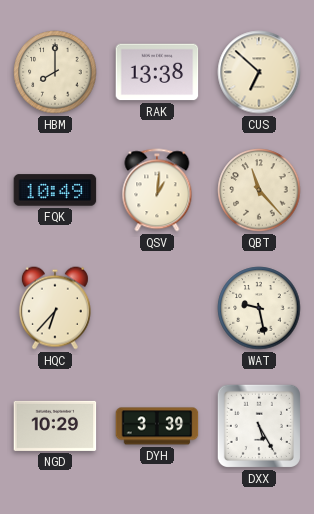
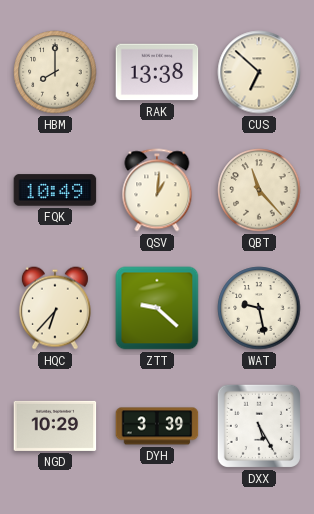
ZTT: none -> 9:22
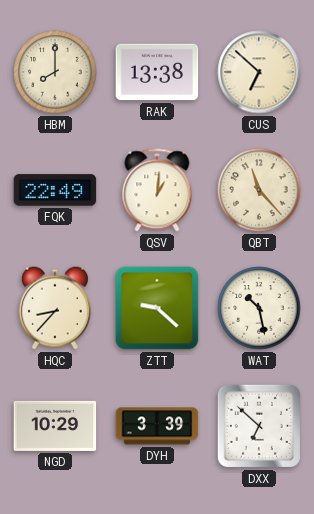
FQK: 10:49 -> 22:49
HQC: 6:37 -> 8:37
WAT: 9:28 -> 10:28
DXX: 5:25 -> 6:52
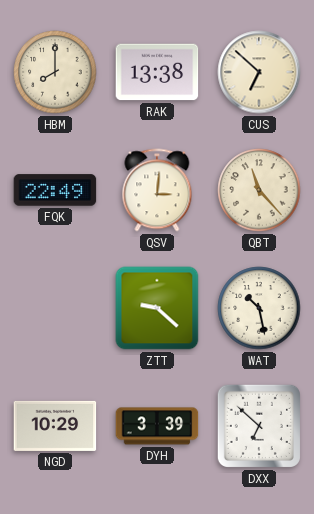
QSV: 1:01 -> 3:01
HQC: 8:37 -> none
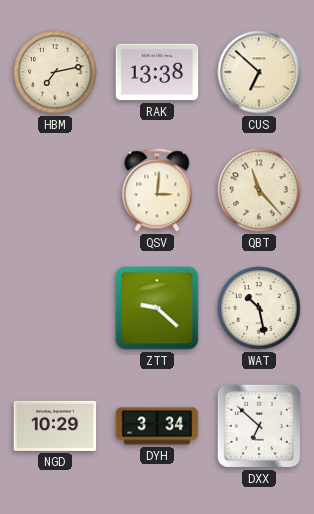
HBM: 8:00 -> 7:13
FQK: 22:49 -> none
DYH: 3:39 -> 3:34
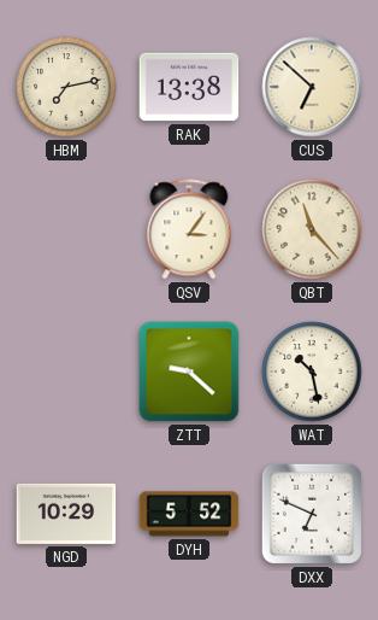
QSV: 3:01 -> 3:06
DYH: 3:34 -> 5:52
DXX: 6:52 -> 6:49
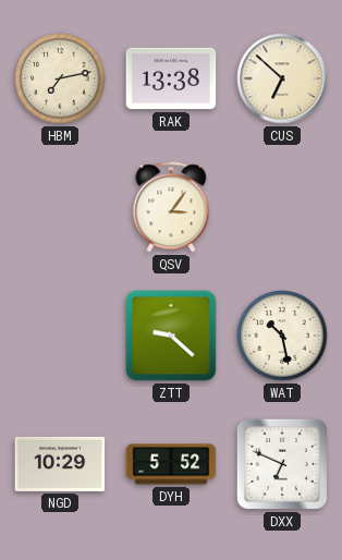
QBT: 11:23 -> none
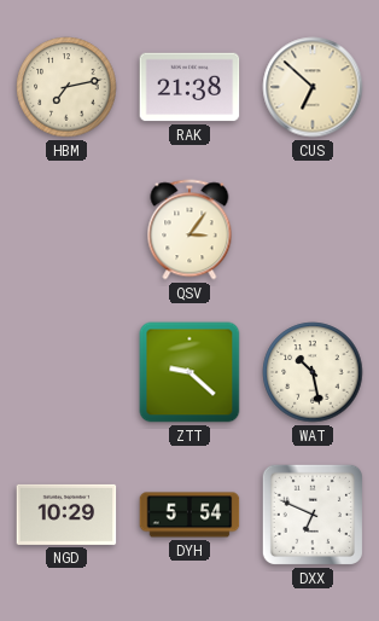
RAK: 13:38 -> 21:38
DYH: 5:52 -> 5:54
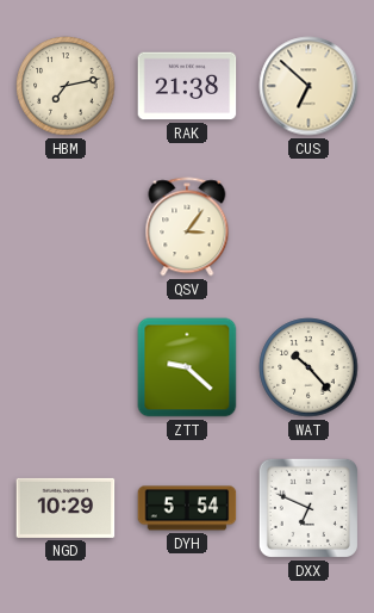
WAT: 10:28 -> 10:23
